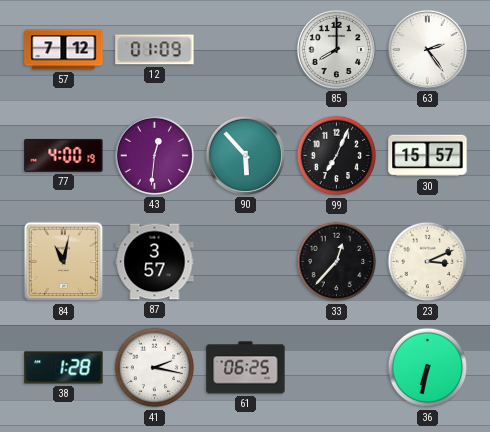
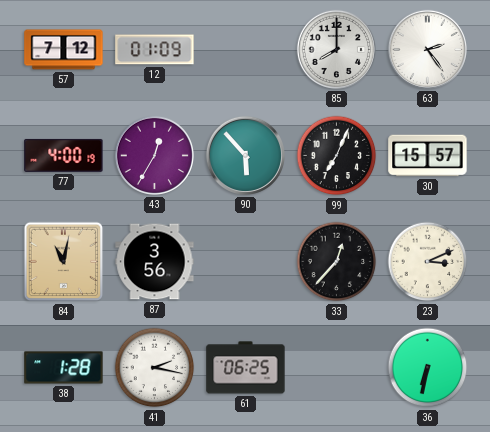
43: 12:31 -> 12:35
87: 3:57 -> 3:56
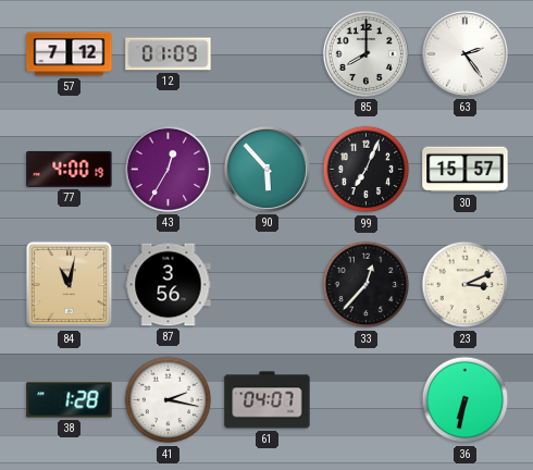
61: 06:25 -> 04:07
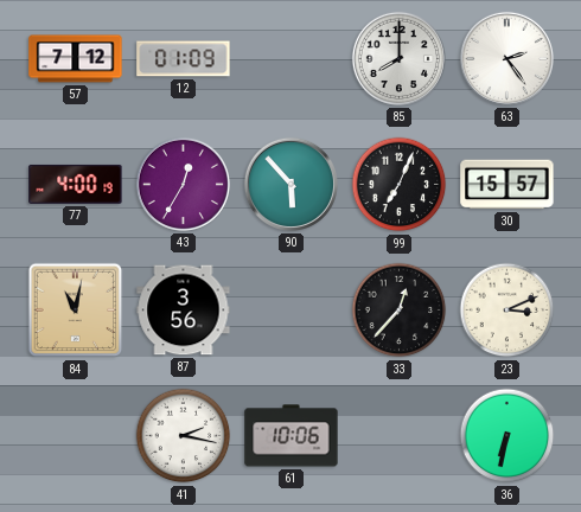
38: 1:28 -> none
61: 04:07 -> 10:06
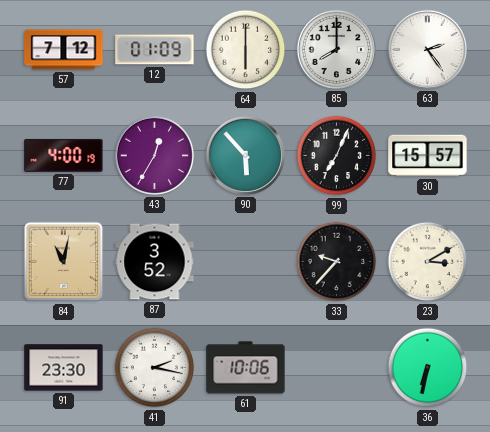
64: none -> 6:00
87: 3:56 -> 3:52
33: 12:37 -> 9:37
23: 3:11 -> 3:10
91: none -> 23:30
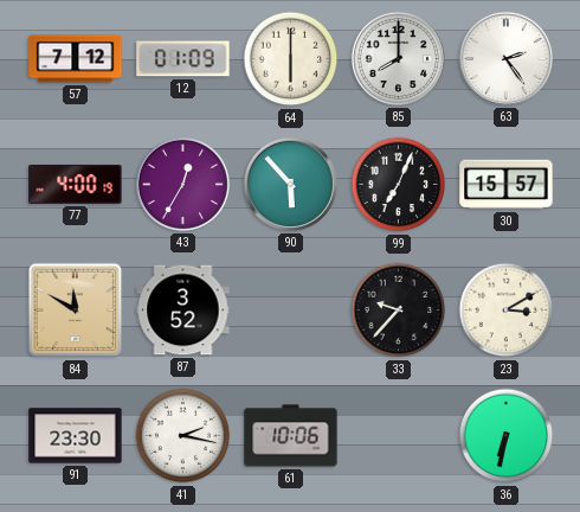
84: 11:02 -> 11:50
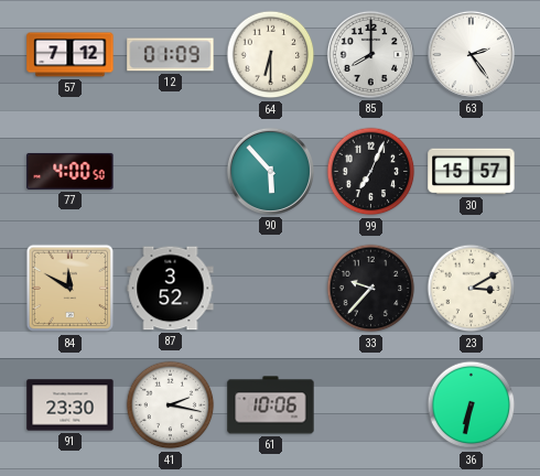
64: 6:00 -> 6:30
77: 4:00:19 -> 4:00:50
43: 12:35 -> none
